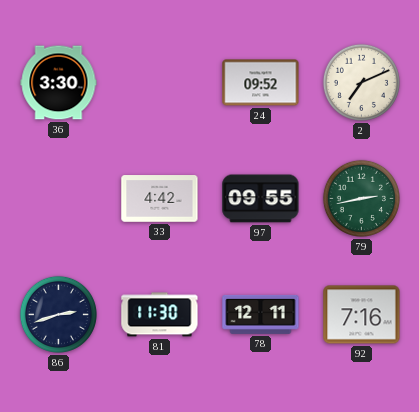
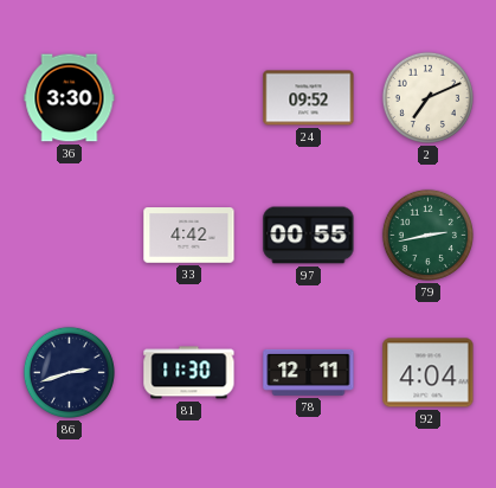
97: 09:55 -> 00:55
92: 7:16 -> 4:04
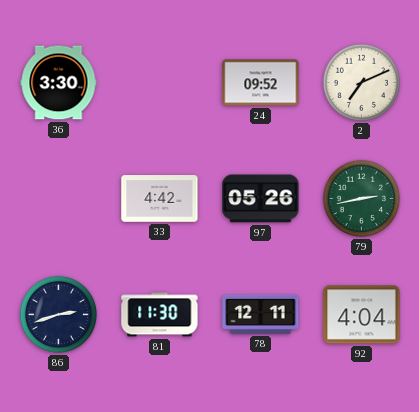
97: 00:55 -> 05:26
